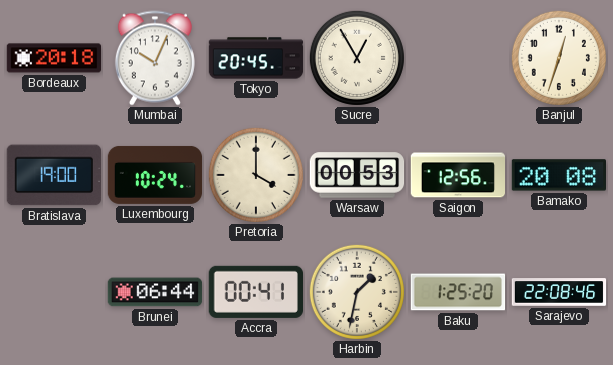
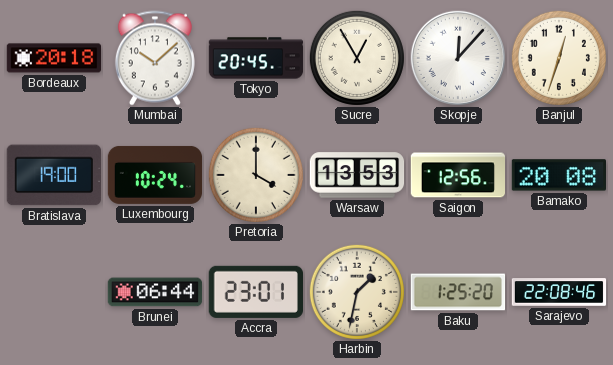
Mumbai: 10:04 -> 10:08
Skopje: none -> 12:07
Warsaw: 00:53 -> 13:53
Accra: 00:41 -> 23:01
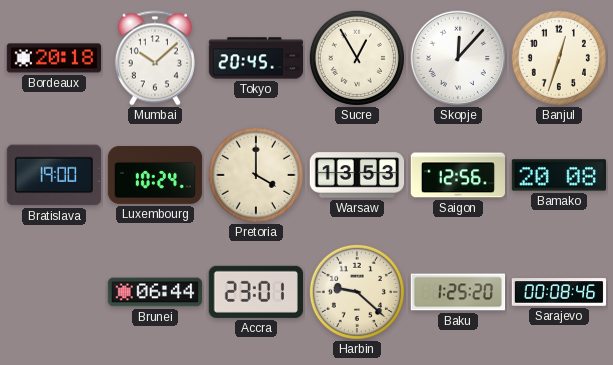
Harbin: 1:32 -> 9:22
Sarajevo: 22:08 -> 00:08
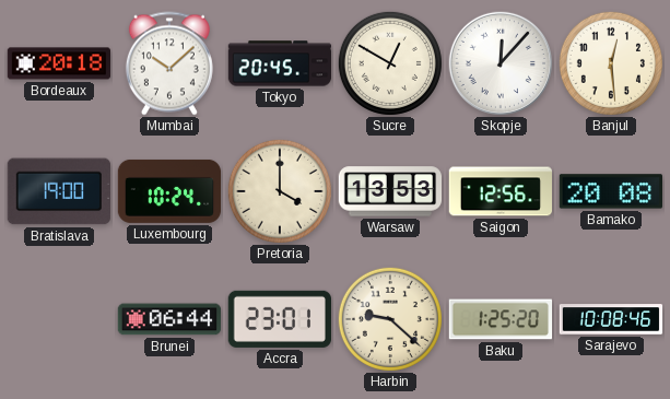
Sucre: 12:55 -> 12:50
Banjul: 12:33 -> 12:29
Sarajevo: 00:08 -> 10:08
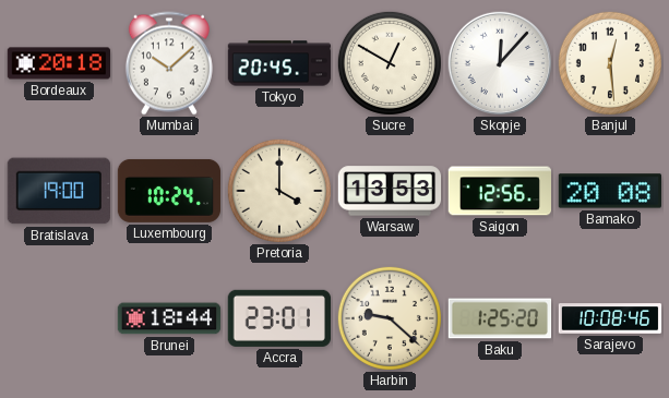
Brunei: 06:44 -> 18:44
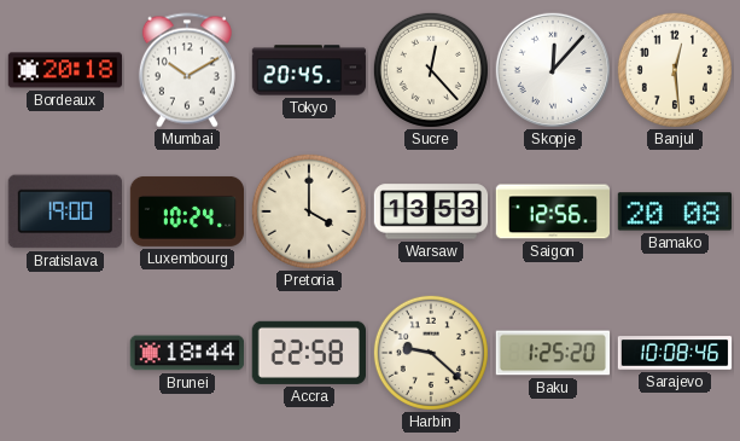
Mumbai: 10:08 -> 10:10
Sucre: 12:50 -> 12:23
Accra: 23:01 -> 22:58
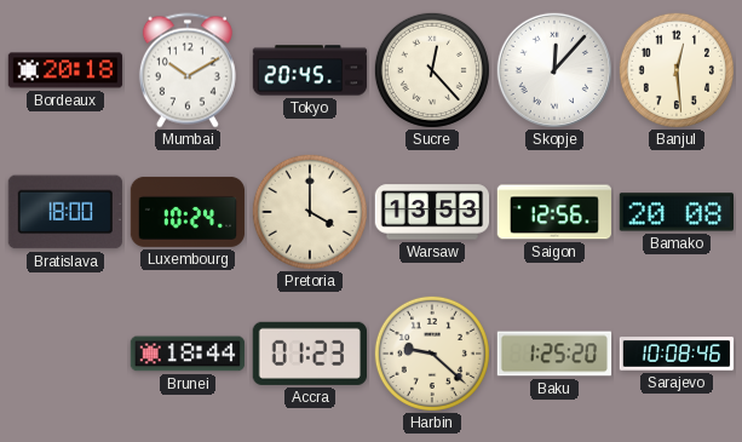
Bratislava: 19:00 -> 18:00
Accra: 22:58 -> 01:23
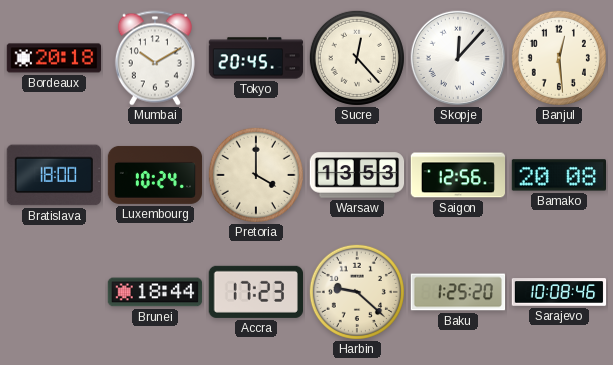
Accra: 01:23 -> 17:23
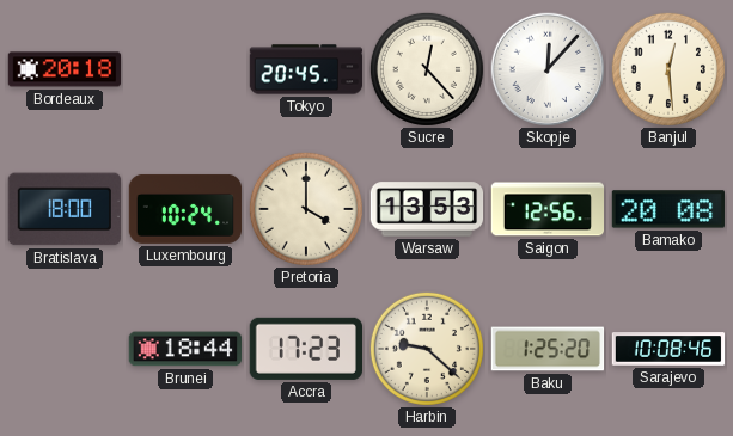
Mumbai: 10:10 -> none
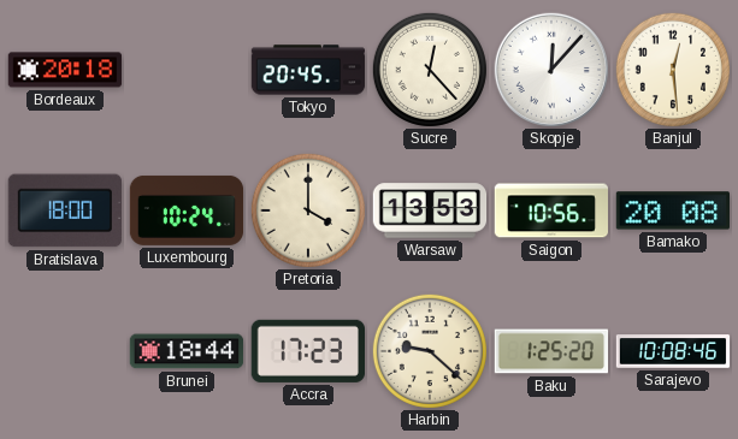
Saigon: 12:56 -> 10:56
